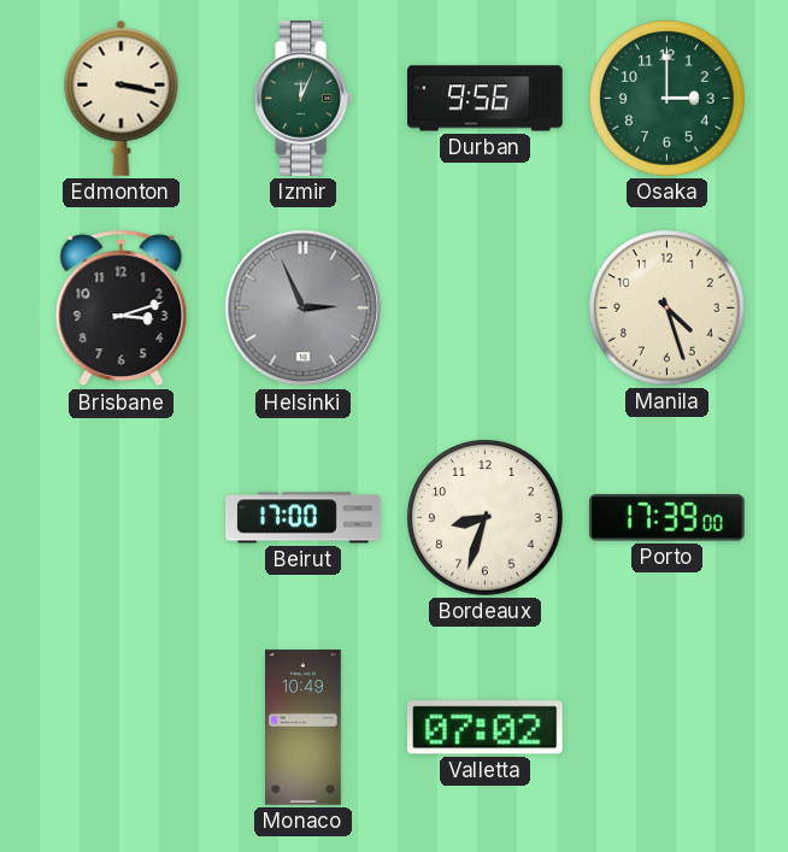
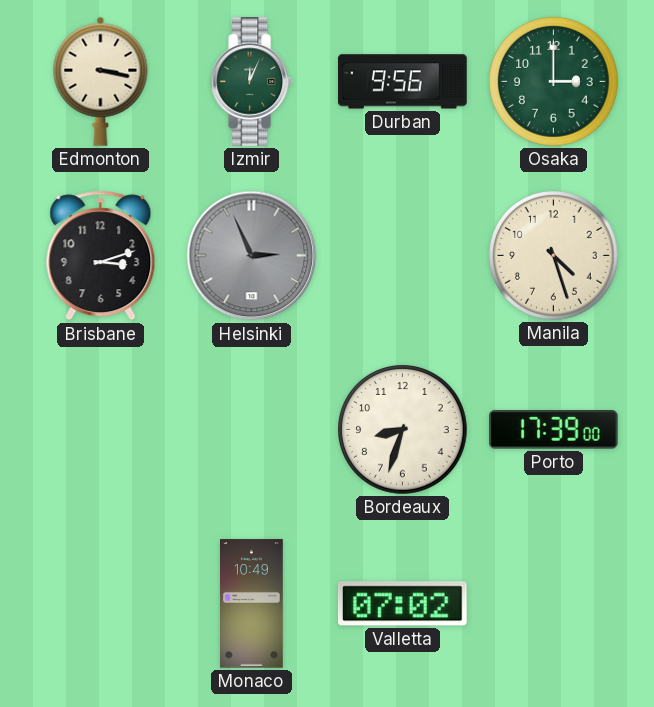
Beirut: 17:00 -> none
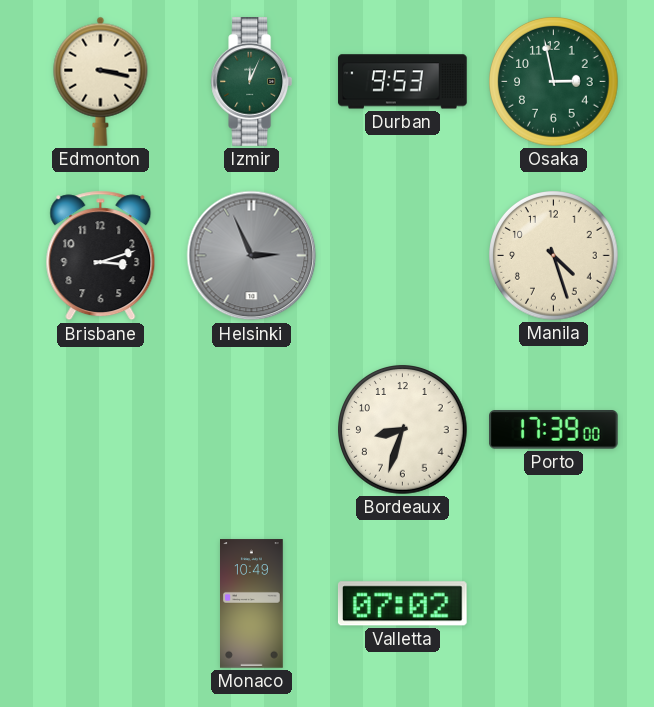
Durban: 9:56 -> 9:53
Osaka: 3:00 -> 2:58
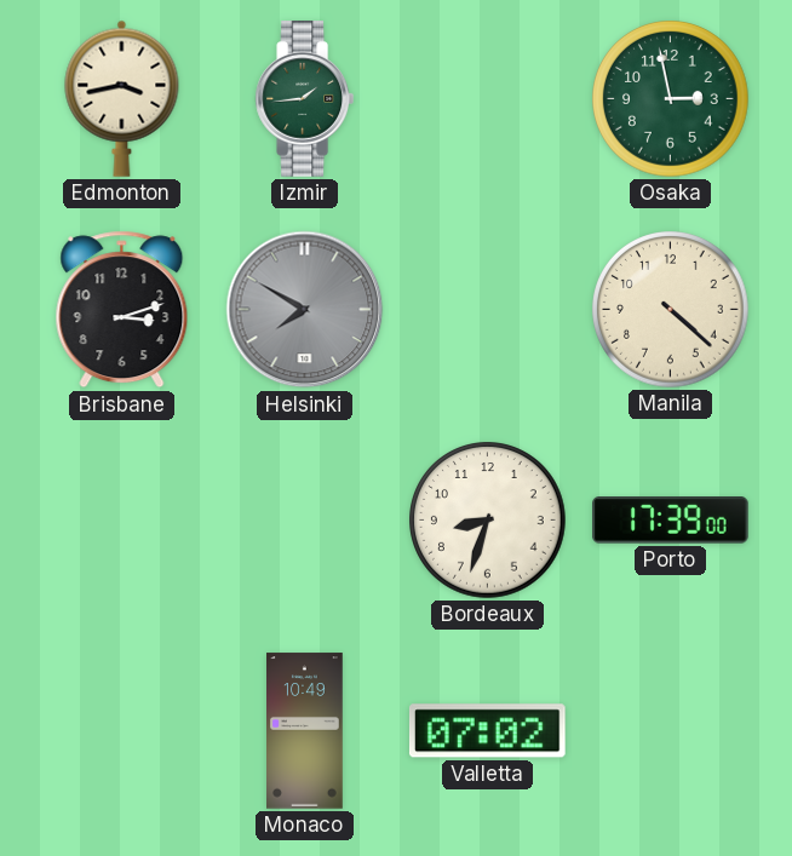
Edmonton: 3:17 -> 3:43
Izmir: 12:04 -> 1:44
Durban: 9:53 -> none
Helsinki: 2:56 -> 7:50
Manila: 4:27 -> 4:22
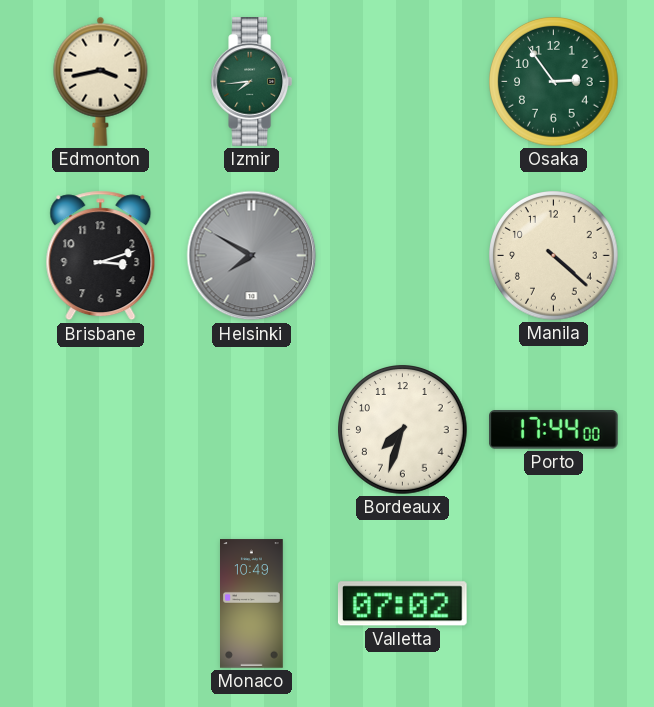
Izmir: 1:44 -> 7:44
Osaka: 2:58 -> 2:54
Bordeaux: 8:33 -> 7:33
Porto: 17:39 -> 17:44
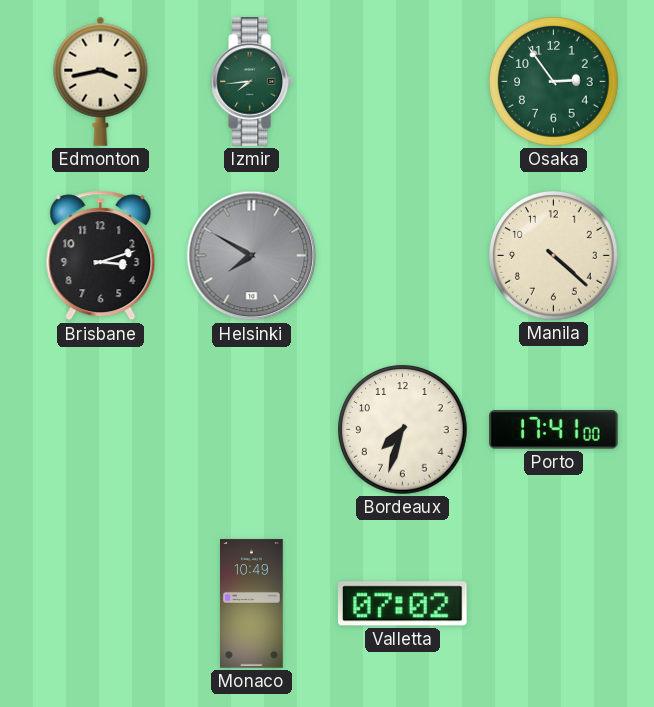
Porto: 17:44 -> 17:41
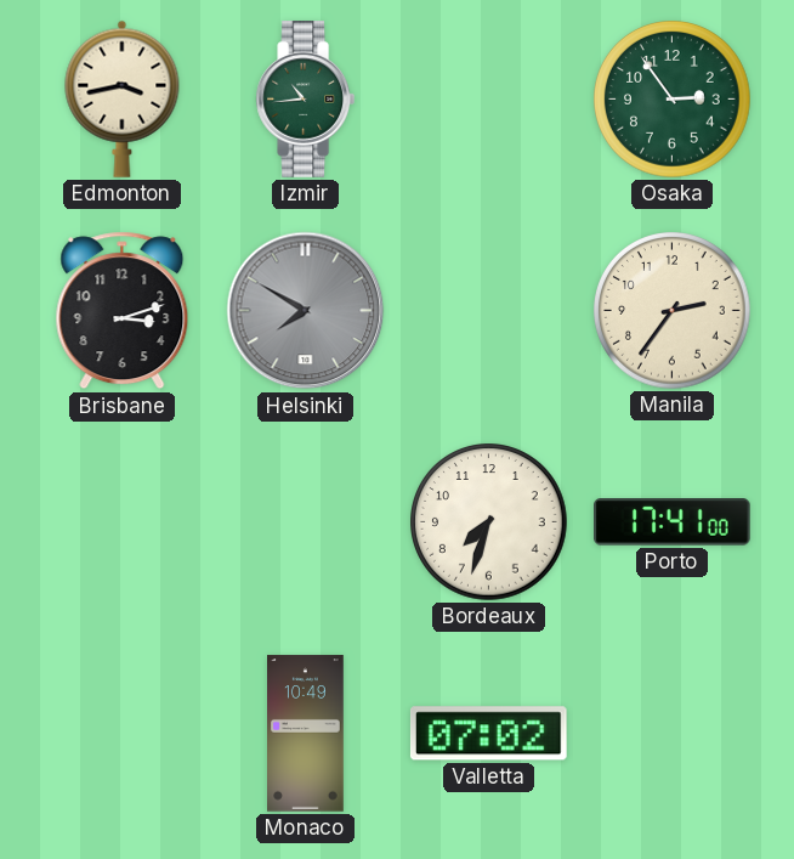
Izmir: 7:44 -> 10:44
Manila: 4:22 -> 2:36
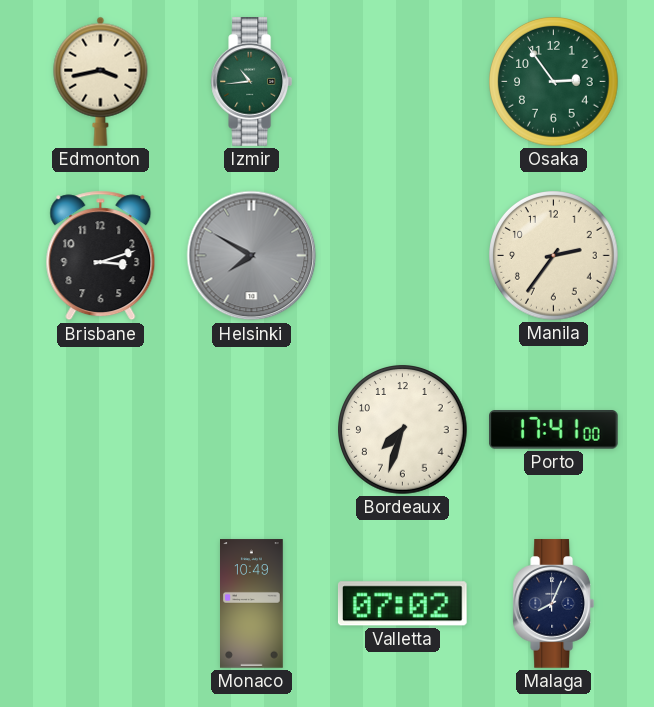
Malaga: none -> 8:04
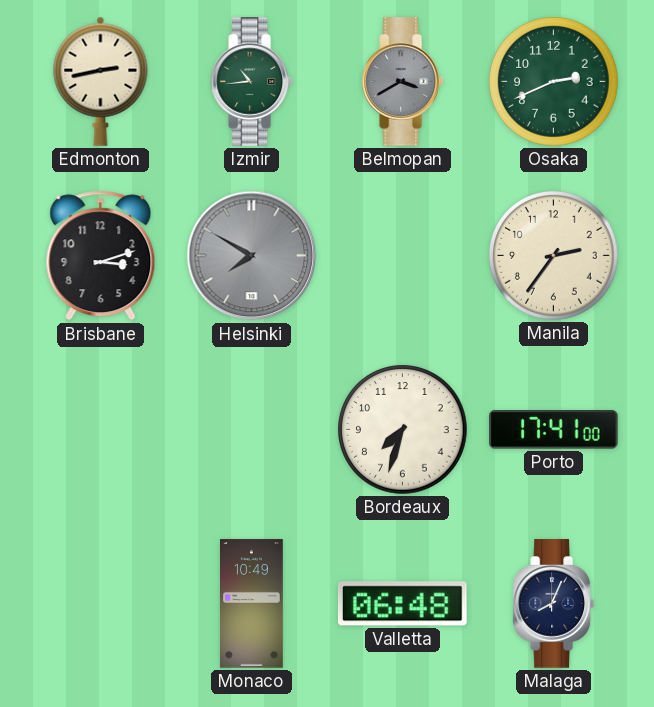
Edmonton: 3:43 -> 2:43
Belmopan: none -> 3:40
Osaka: 2:54 -> 2:41
Valletta: 07:02 -> 06:48
